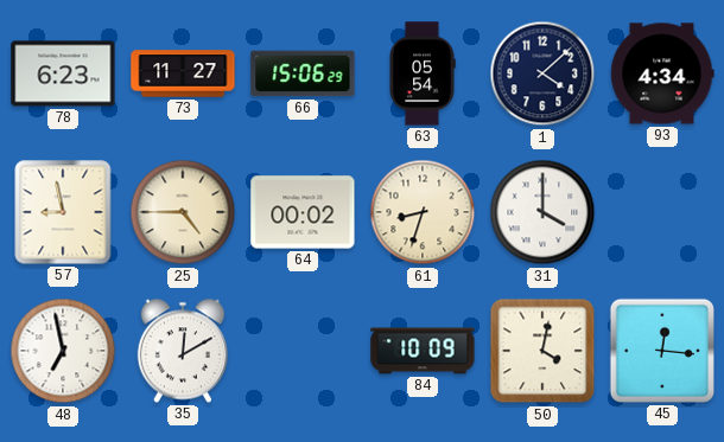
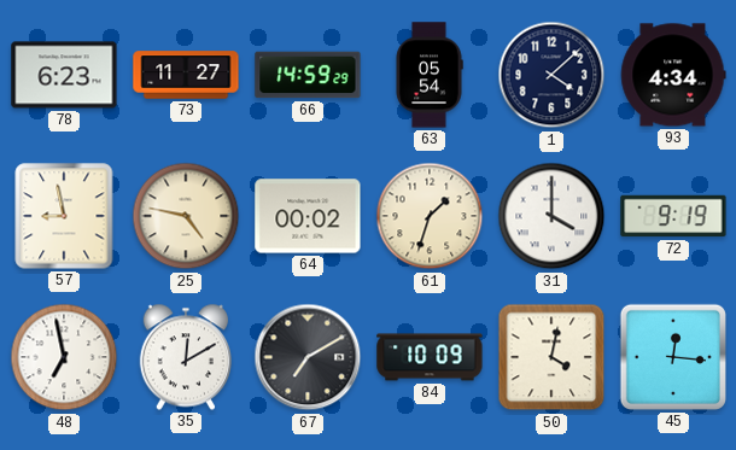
66: 15:06 -> 14:59
25: 4:45 -> 4:47
61: 8:33 -> 1:33
72: none -> 9:19
67: none -> 7:10
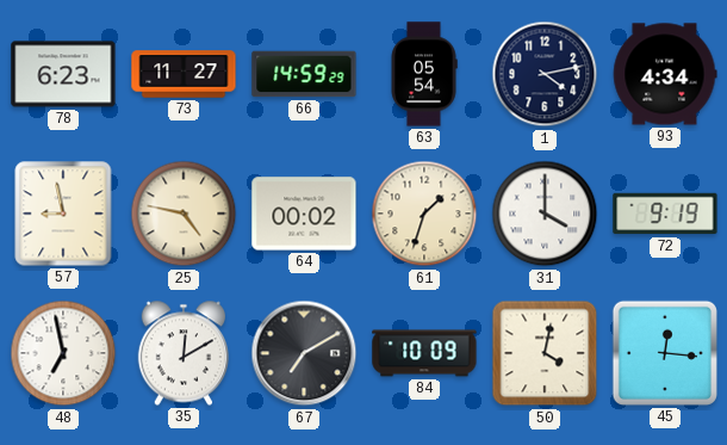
1: 4:08 -> 4:13
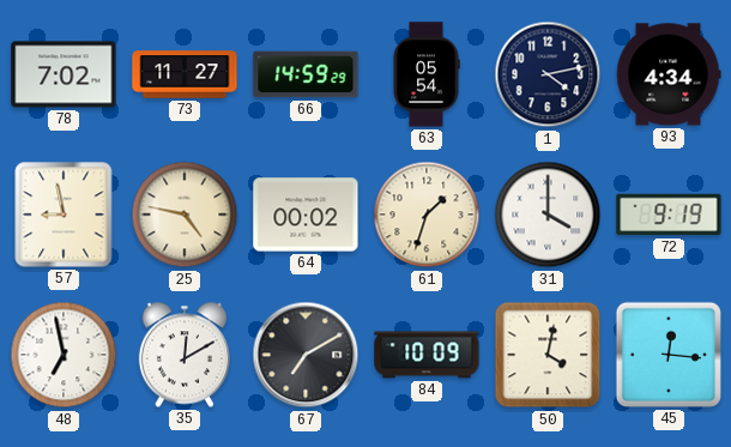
78: 6:23 -> 7:02
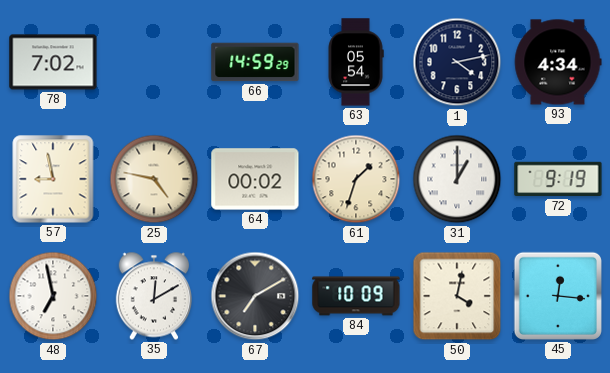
73: 11:27 -> none
31: 4:00 -> 1:00
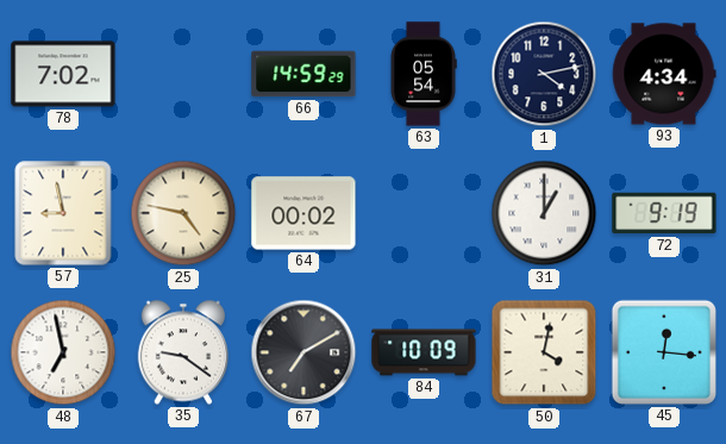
61: 1:33 -> none
35: 12:10 -> 9:21
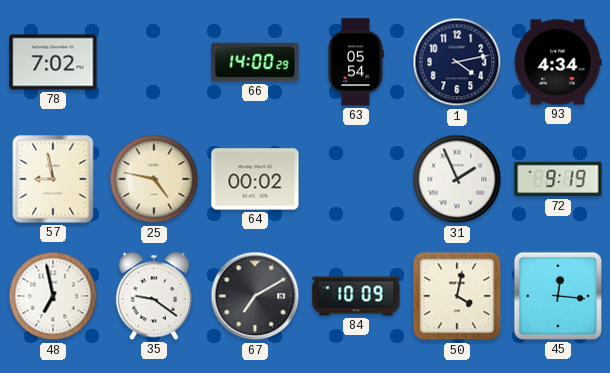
66: 14:59 -> 14:00
31: 1:00 -> 1:56
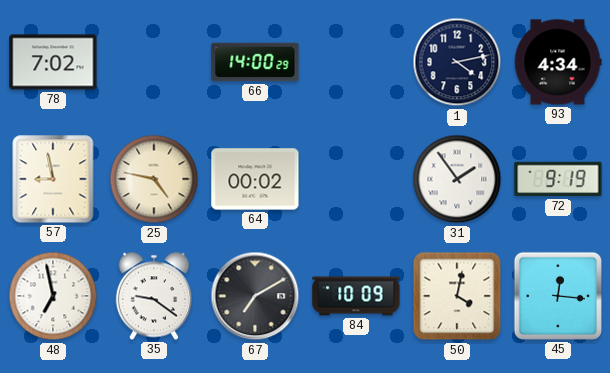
63: 05:54 -> none
31: 1:56 -> 1:54
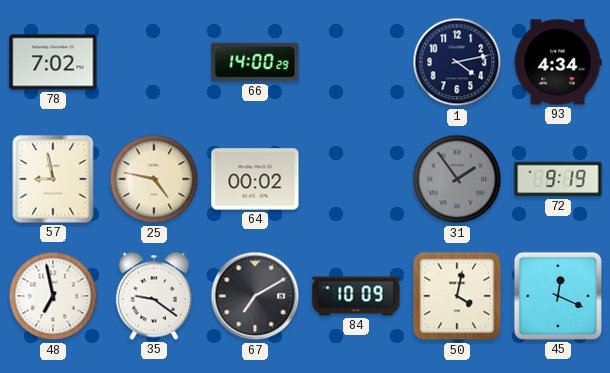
31 dial: white -> grey
45: 12:16 -> 12:19
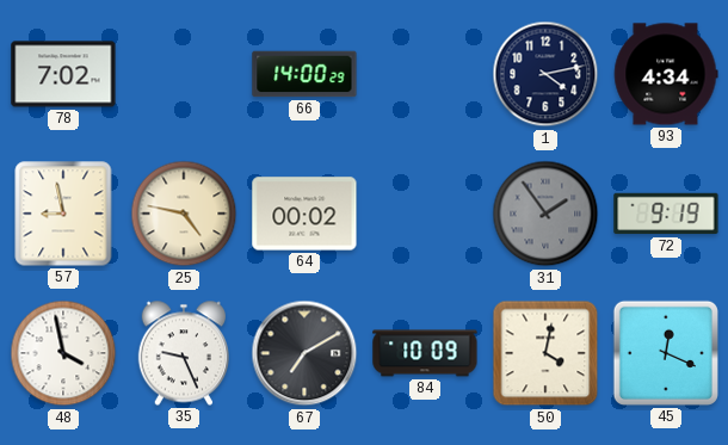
48: 6:58 -> 3:58
35: 9:21 -> 9:26
